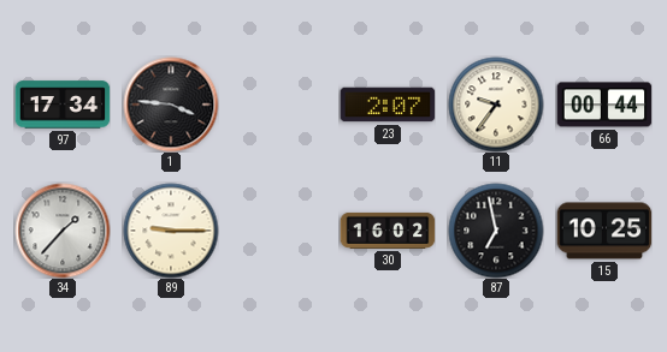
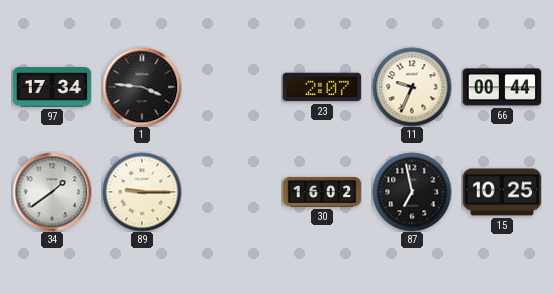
11: 9:36 -> 9:34
34: 1:37 -> 1:39
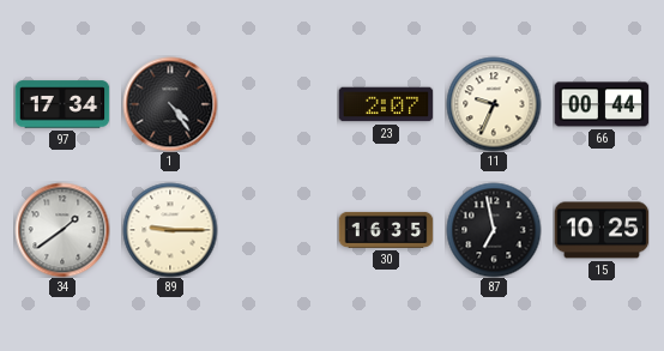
1: 3:46 -> 4:24
30: 16:02 -> 16:35
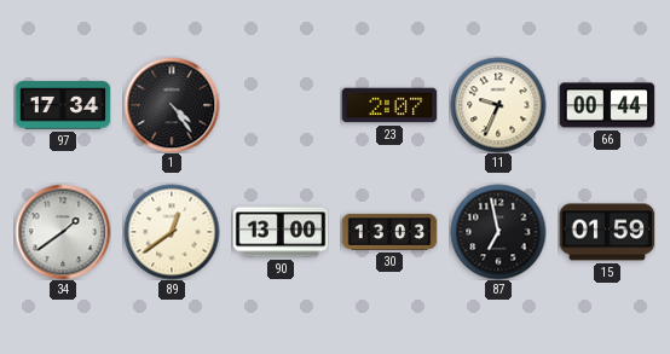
89: 9:15 -> 12:39
90: none -> 13:00
30: 16:35 -> 13:03
15: 10:25 -> 01:59
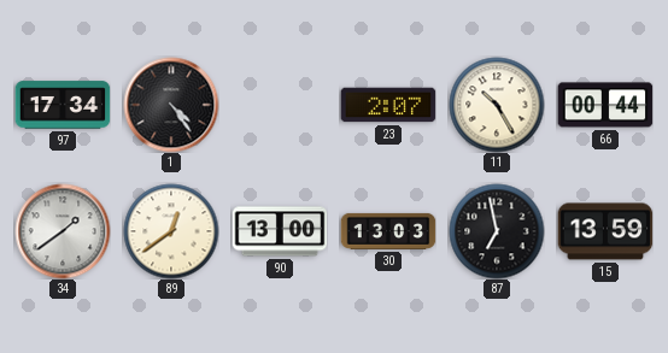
11: 9:34 -> 10:25
15: 01:59 -> 13:59
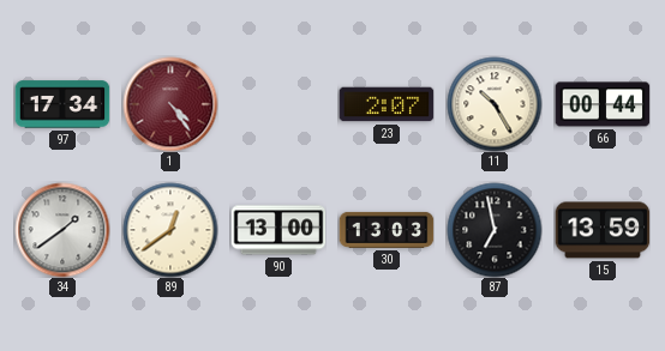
1 dial: black -> burgundy
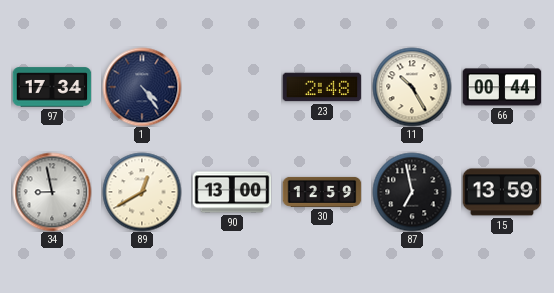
1 dial: burgundy -> navy
23: 2:07 -> 2:48
34: 1:39 -> 8:58
89: 12:39 -> 12:40
30: 13:03 -> 12:59
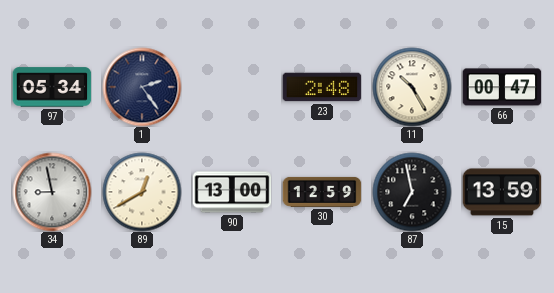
97: 17:34 -> 05:34
1: 4:24 -> 2:24
66: 00:44 -> 00:47
